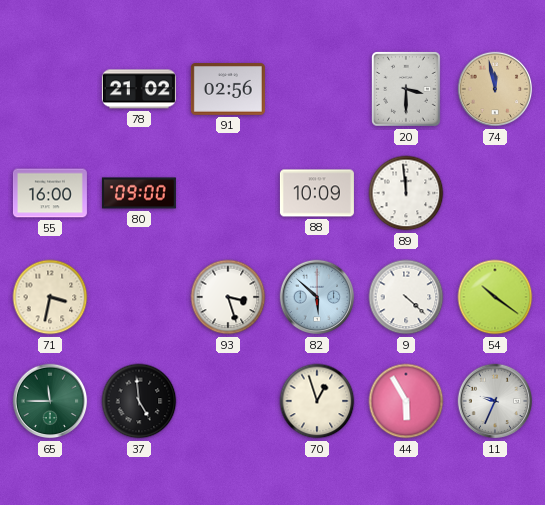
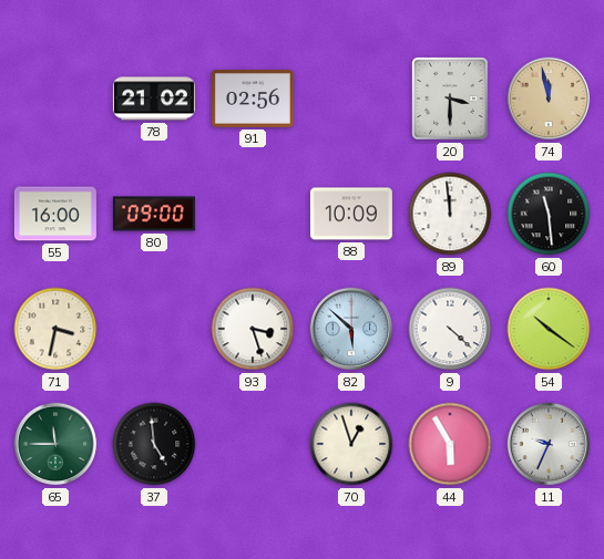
60: none -> 11:29
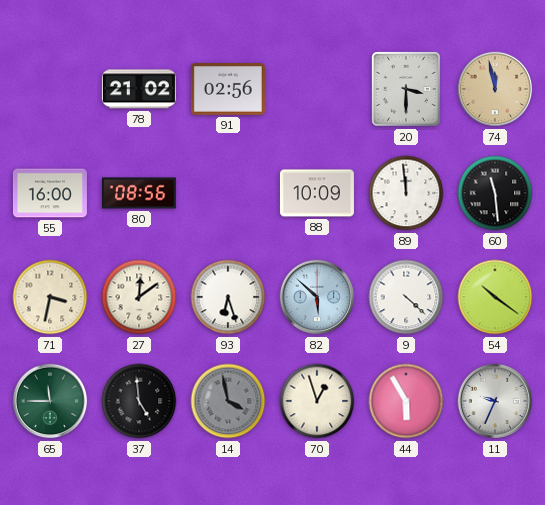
80: 09:00 -> 08:56
27: none -> 12:09
93: 3:27 -> 6:27
14: none -> 3:58
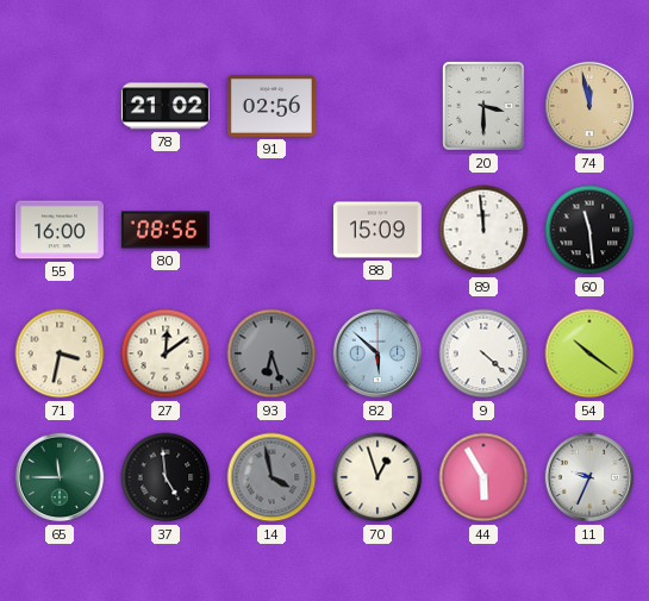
88: 10:09 -> 15:09
93 dial: white -> grey
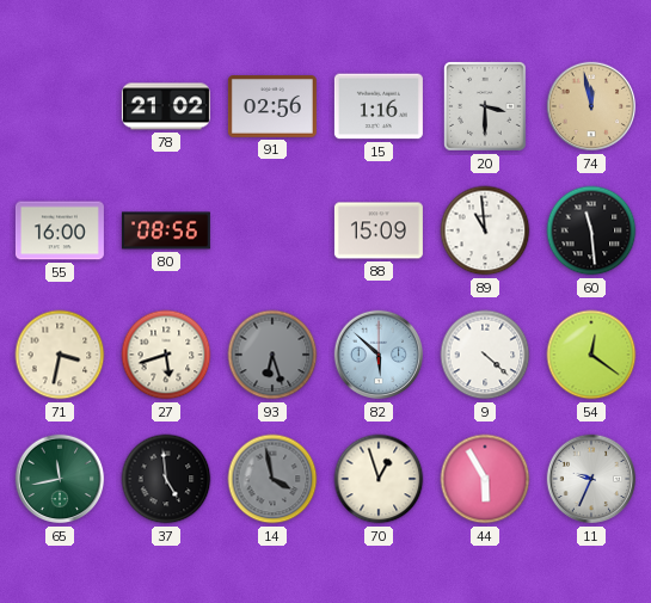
15: none -> 1:16
89: 11:59 -> 10:59
27: 12:09 -> 5:42
54: 10:21 -> 12:21
65: 11:45 -> 11:43
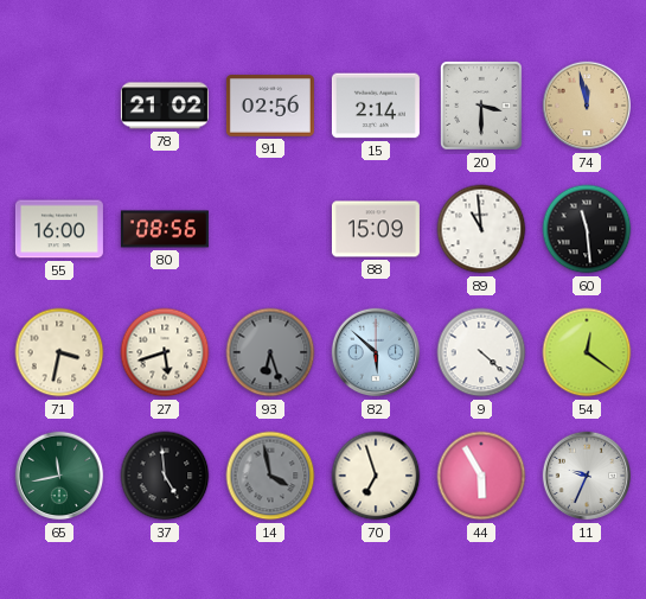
15: 1:16 -> 2:14
70: 12:57 -> 6:57
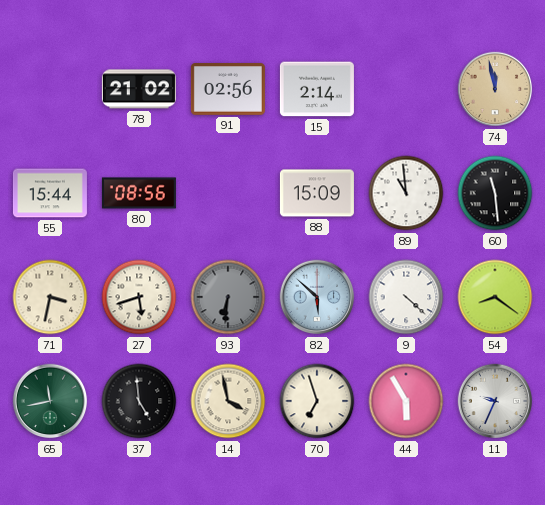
20: 3:30 -> none
55: 16:00 -> 15:44
93: 6:27 -> 6:31
54: 12:21 -> 8:21
14 dial: grey -> cream
